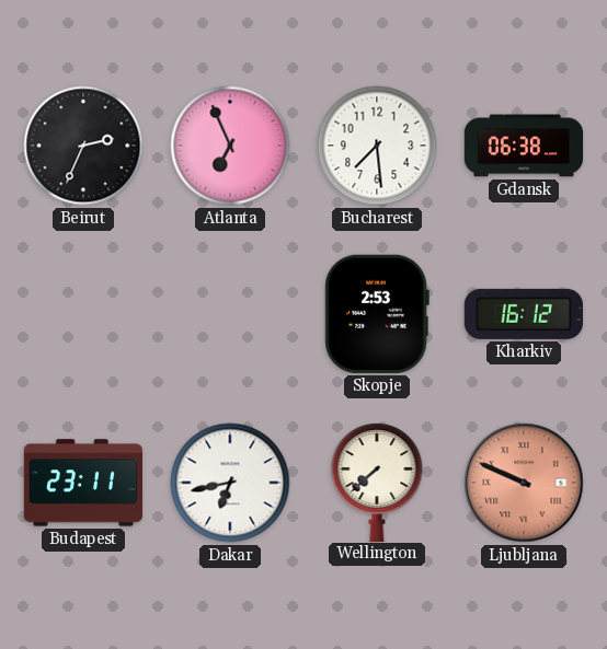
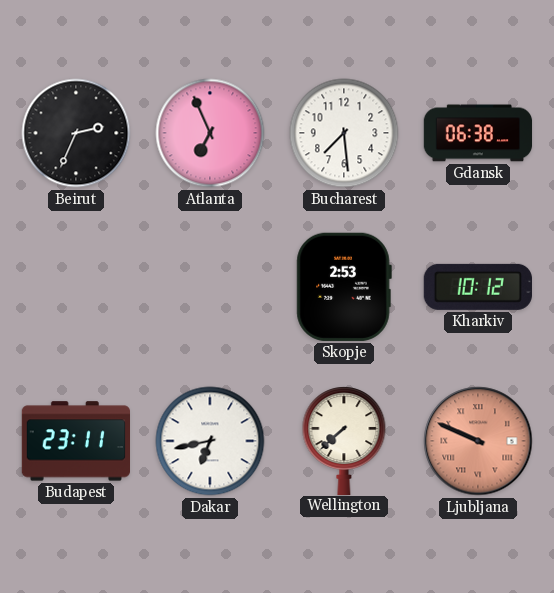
Kharkiv: 16:12 -> 10:12
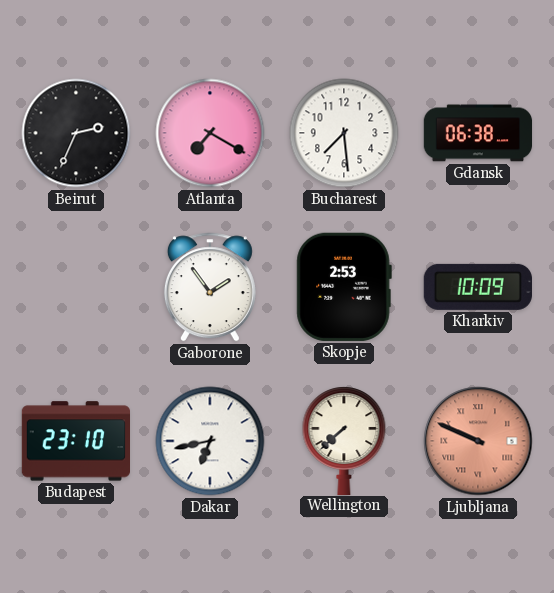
Atlanta: 6:56 -> 7:20
Gaborone: none -> 1:54
Kharkiv: 10:12 -> 10:09
Budapest: 23:11 -> 23:10
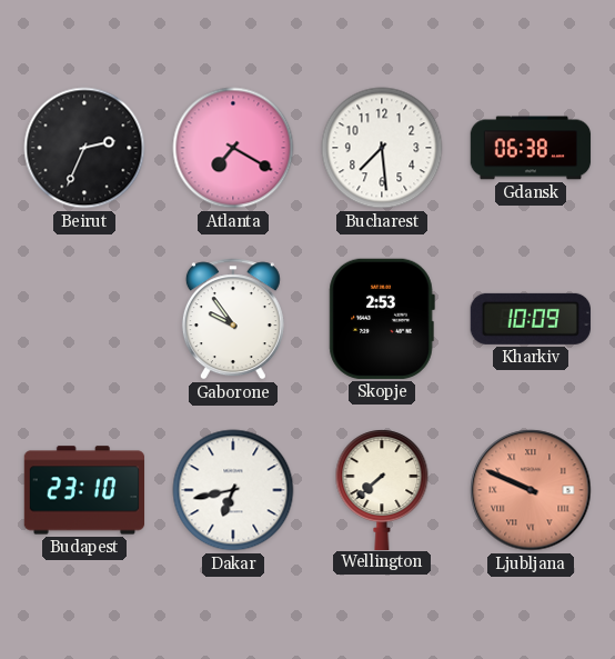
Gaborone: 1:54 -> 9:54
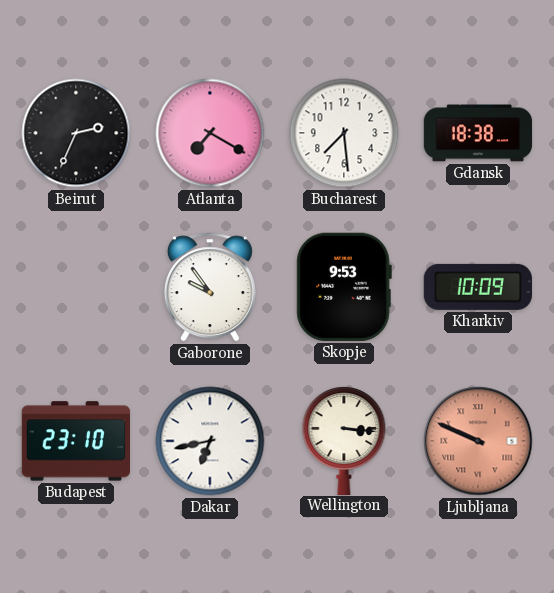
Gdansk: 06:38 -> 18:38
Skopje: 2:53 -> 9:53
Wellington: 7:38 -> 3:16
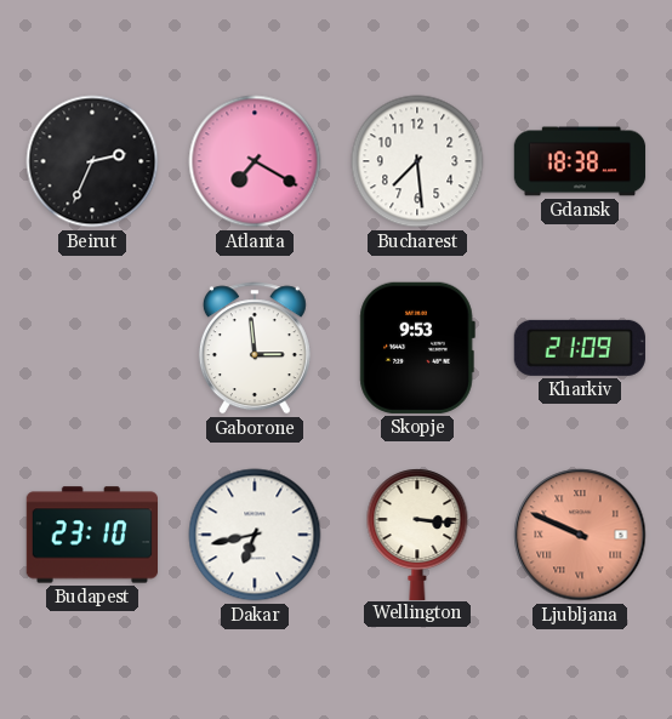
Gaborone: 9:54 -> 2:59
Kharkiv: 10:09 -> 21:09
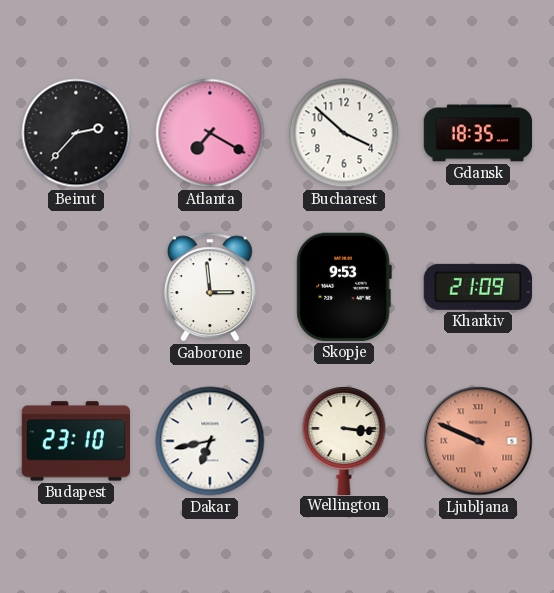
Beirut: 2:34 -> 2:37
Bucharest: 7:29 -> 3:52
Gdansk: 18:38 -> 18:35
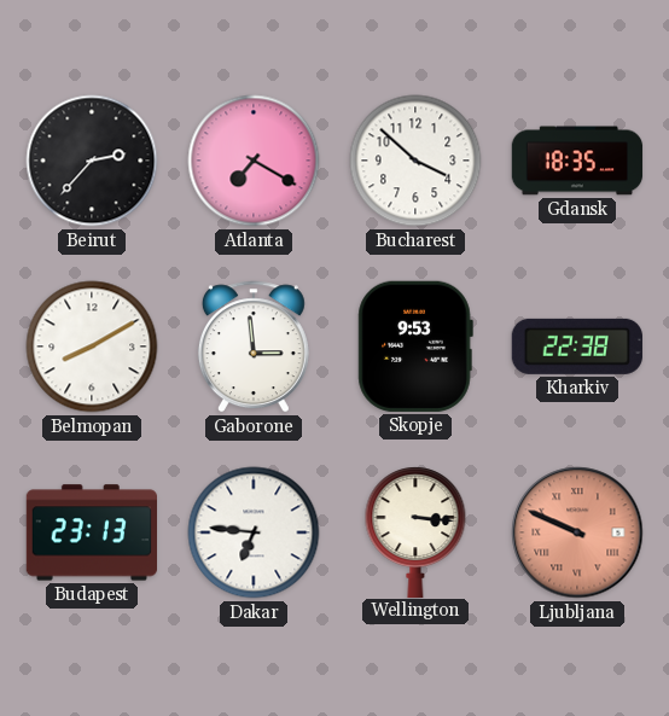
Belmopan: none -> 8:10
Kharkiv: 21:09 -> 22:38
Budapest: 23:10 -> 23:13
Dakar: 6:43 -> 6:46
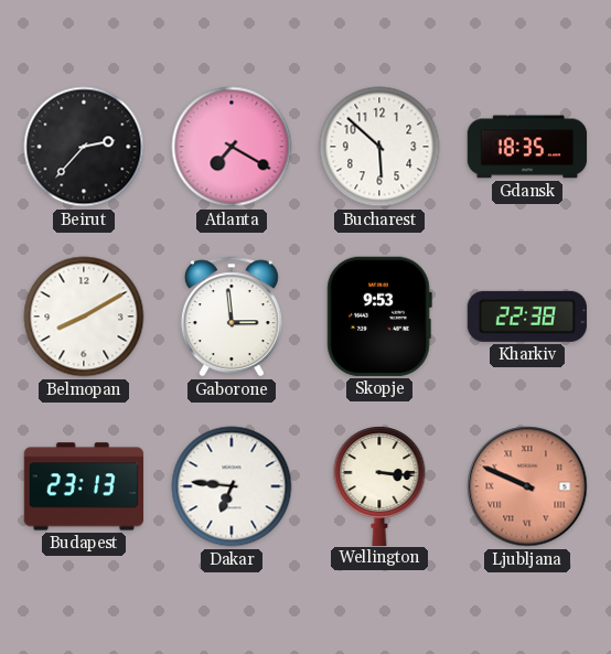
Bucharest: 3:52 -> 5:52
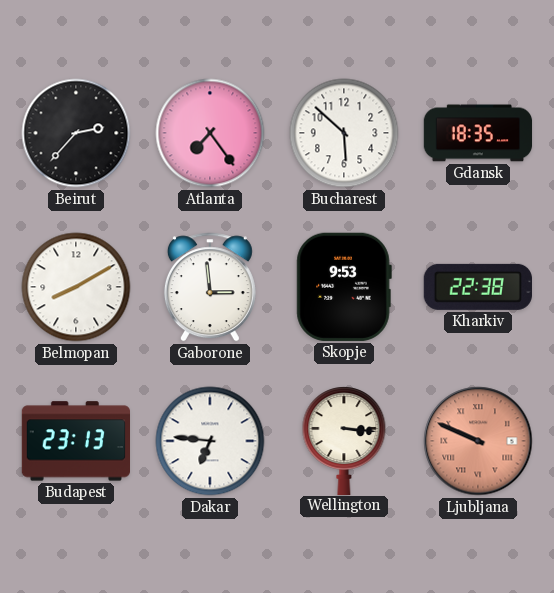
Atlanta: 7:20 -> 7:24
